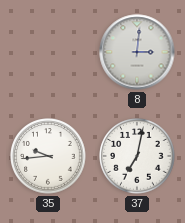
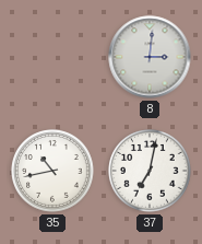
35: 9:44 -> 10:43
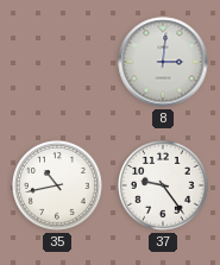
37: 7:02 -> 9:24
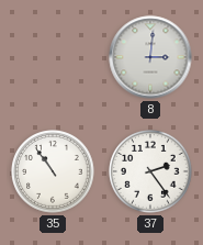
35: 10:43 -> 10:54
37: 9:24 -> 2:24
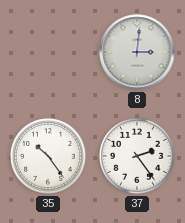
35: 10:54 -> 10:24
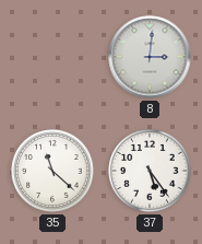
35: 10:24 -> 11:22
37: 2:24 -> 5:24
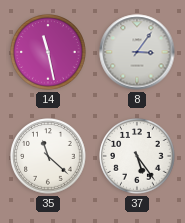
14: none -> 11:28
8: 3:01 -> 3:06
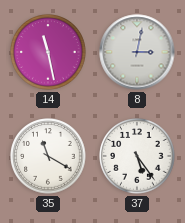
8: 3:06 -> 3:02
35: 11:22 -> 11:20
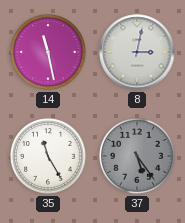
35: 11:20 -> 11:25
37 dial: white -> grey
